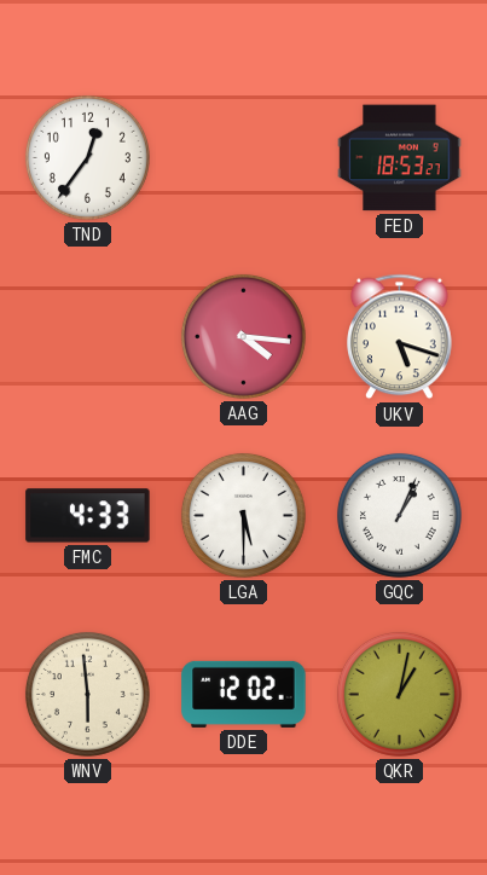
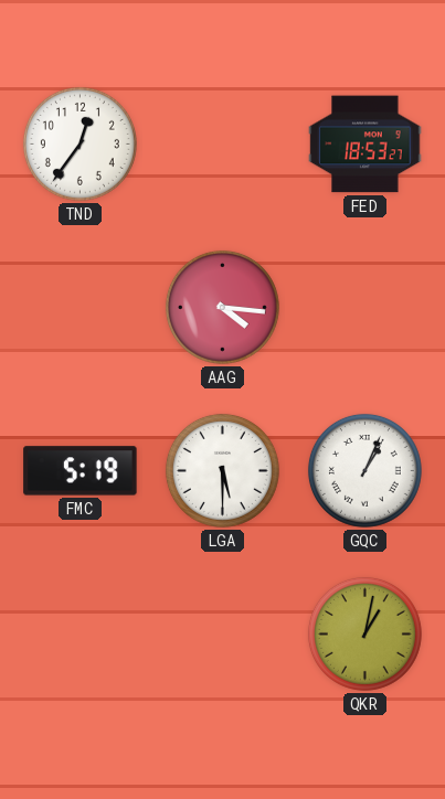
UKV: 5:18 -> none
FMC: 4:33 -> 5:19
WNV: 5:59 -> none
DDE: 12:02 -> none
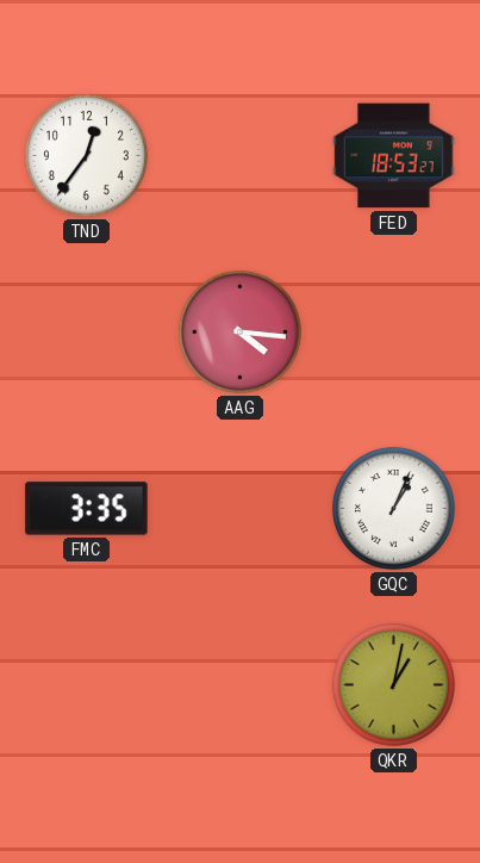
FMC: 5:19 -> 3:35
LGA: 5:30 -> none
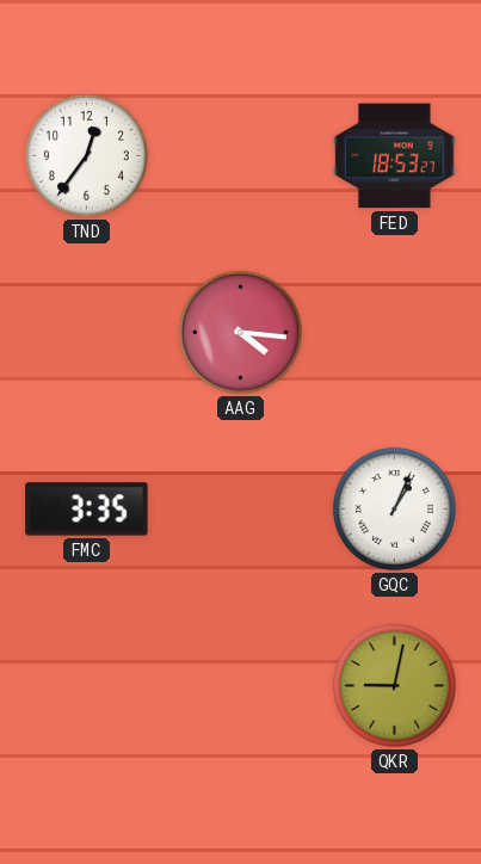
QKR: 1:02 -> 9:02
